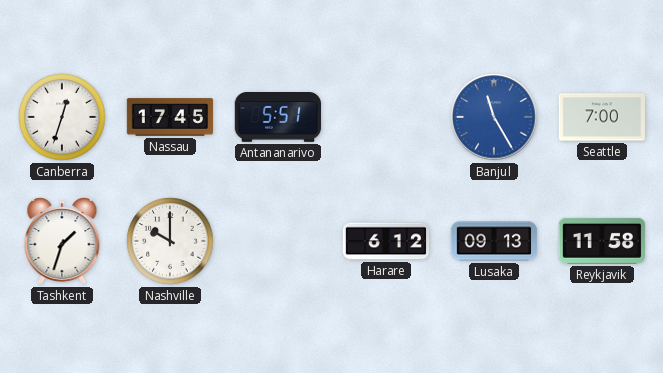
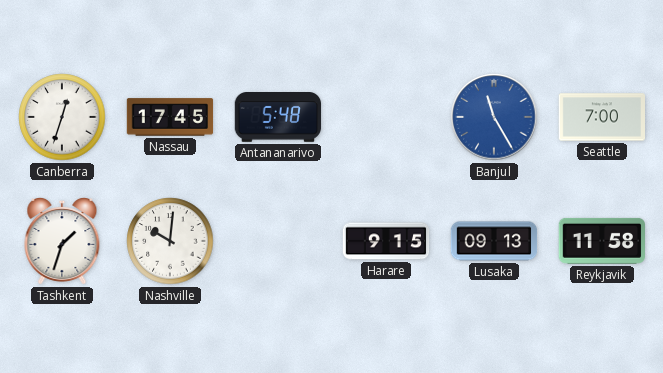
Antananarivo: 5:51 -> 5:48
Nashville: 10:00 -> 10:01
Harare: 6:12 -> 9:15
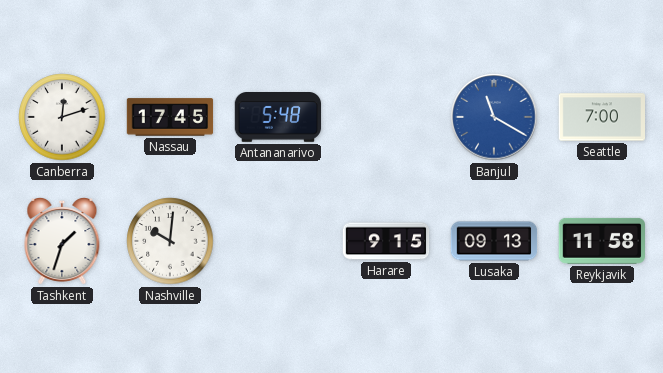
Canberra: 12:33 -> 12:12
Banjul: 11:25 -> 11:20
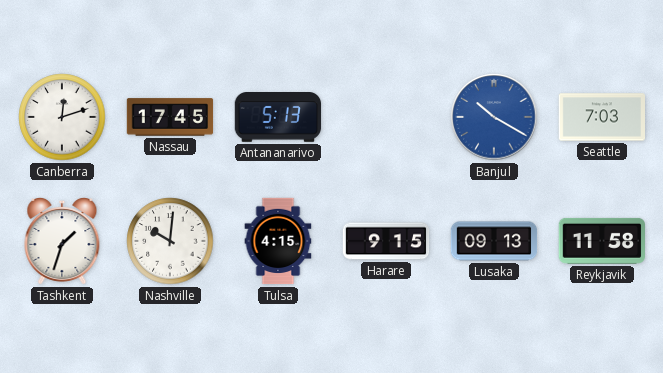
Antananarivo: 5:48 -> 5:13
Banjul: 11:20 -> 10:20
Seattle: 7:00 -> 7:03
Tulsa: none -> 4:15
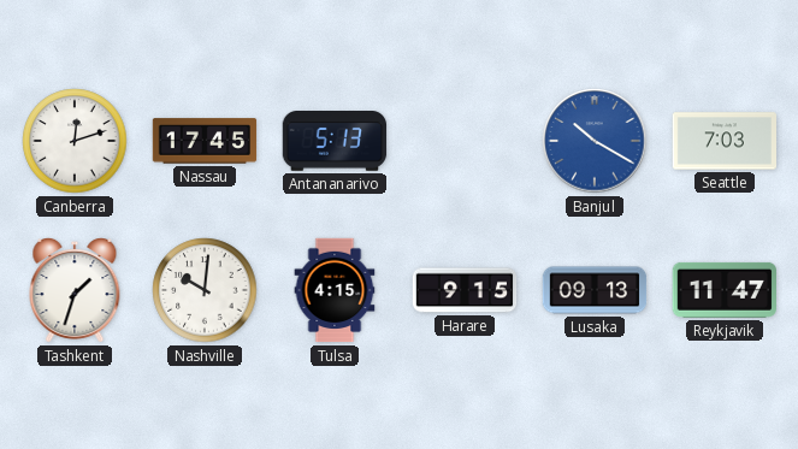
Reykjavik: 11:58 -> 11:47
